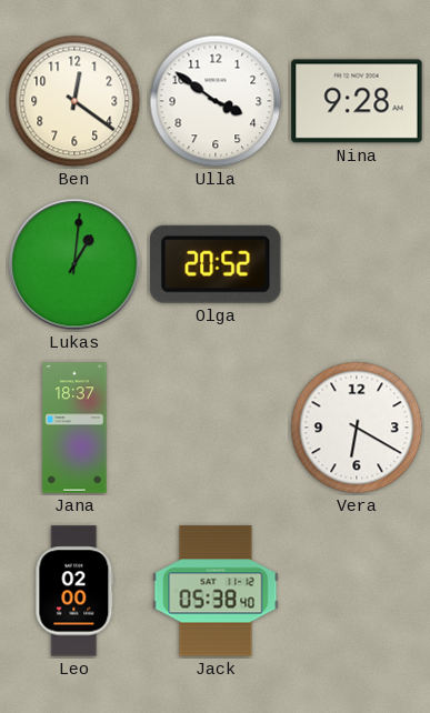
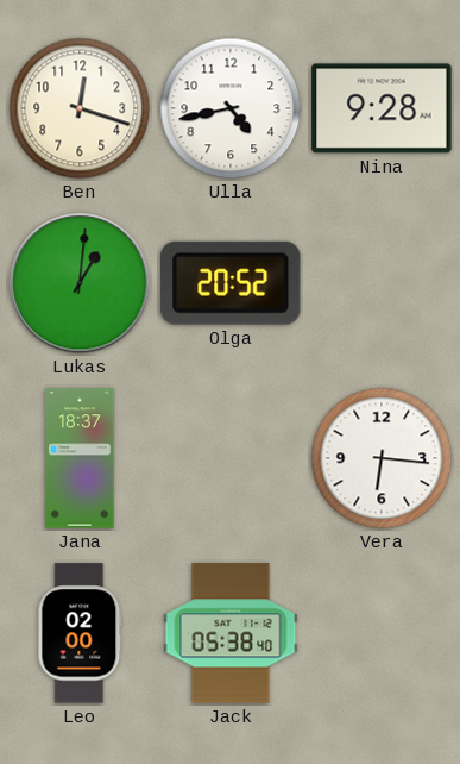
Ben: 12:21 -> 12:18
Ulla: 3:51 -> 4:43
Vera: 6:20 -> 6:16
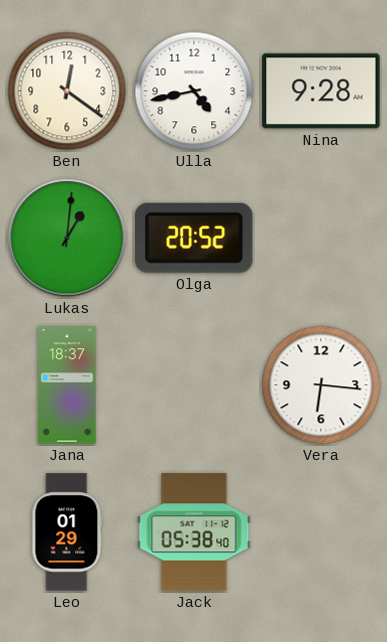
Ben: 12:18 -> 12:21
Leo: 02:00 -> 01:29
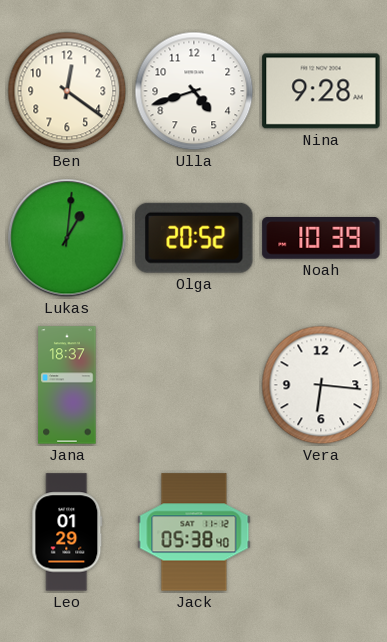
Ulla: 4:43 -> 4:42
Noah: none -> 10:39
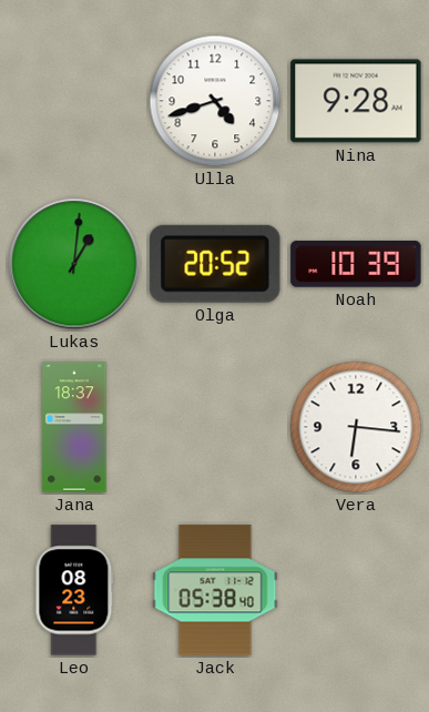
Ben: 12:21 -> none
Leo: 01:29 -> 08:23
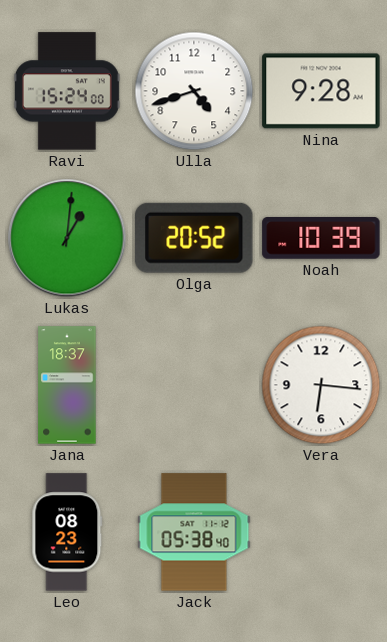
Ravi: none -> 15:24
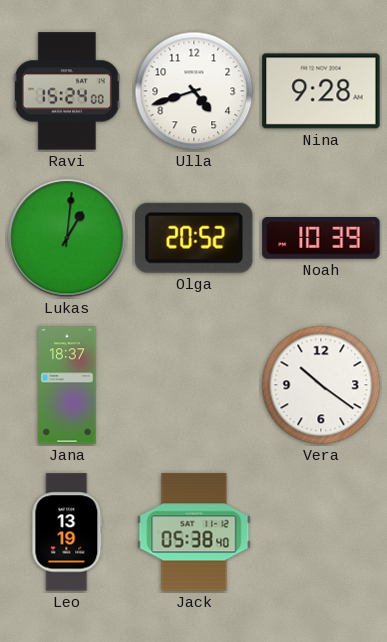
Vera: 6:16 -> 10:21
Leo: 08:23 -> 13:19
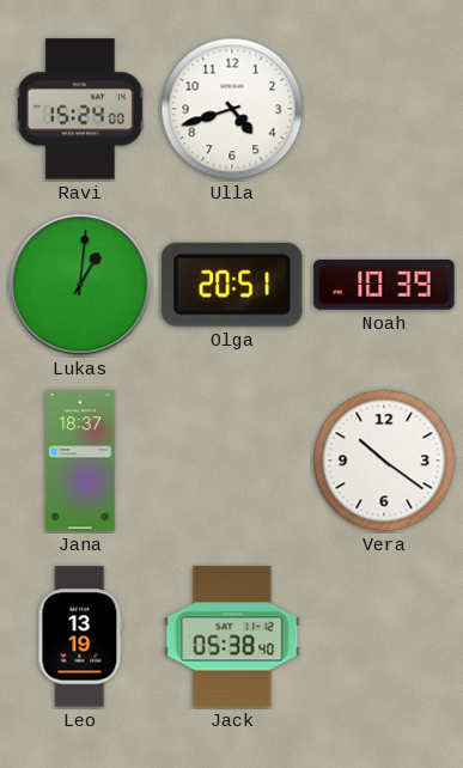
Nina: 9:28 -> none
Olga: 20:52 -> 20:51
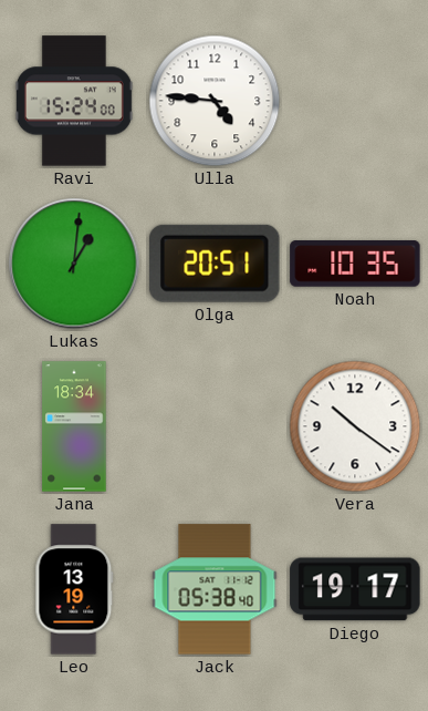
Ulla: 4:42 -> 4:46
Noah: 10:39 -> 10:35
Jana: 18:37 -> 18:34
Diego: none -> 19:17
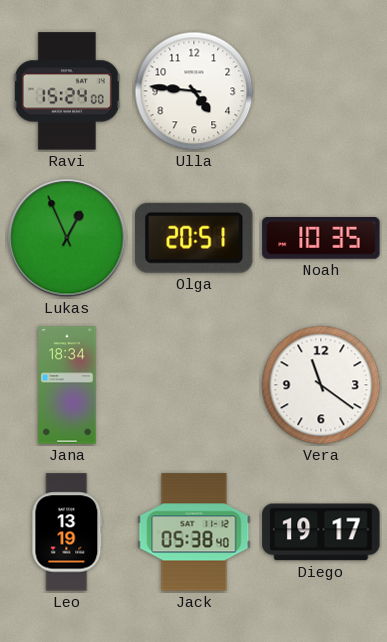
Lukas: 1:01 -> 12:56
Vera: 10:21 -> 11:21
